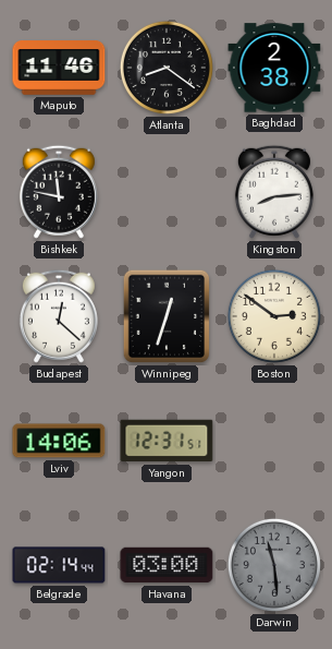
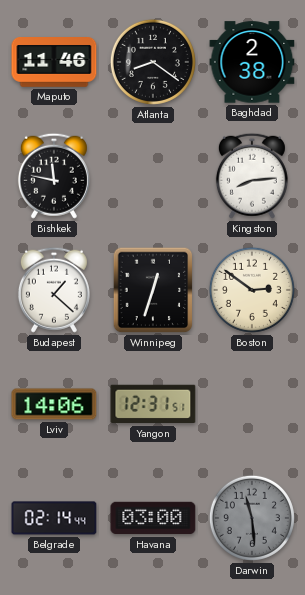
Budapest: 12:22 -> 1:22
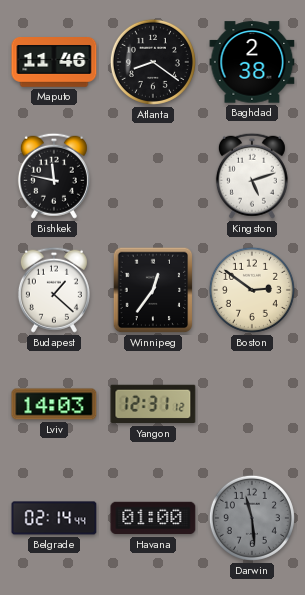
Kingston: 8:14 -> 5:12
Winnipeg: 12:33 -> 12:36
Lviv: 14:06 -> 14:03
Yangon: 12:31:51 -> 12:31:12
Havana: 03:00 -> 01:00
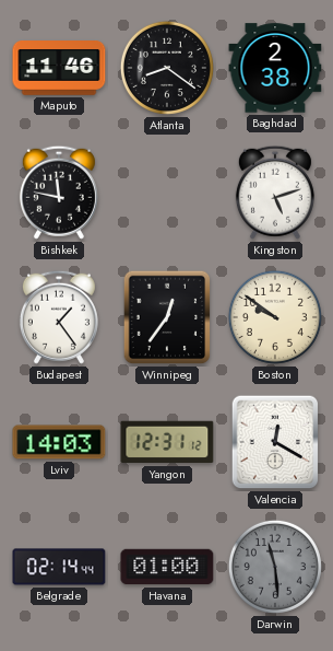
Budapest: 1:22 -> 1:24
Boston: 2:51 -> 9:51
Valencia: none -> 12:20
